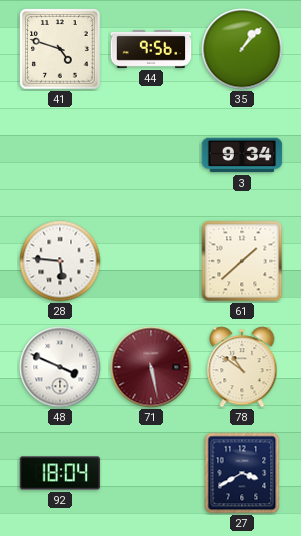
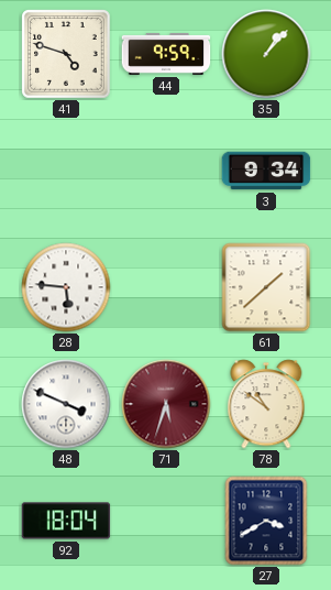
44: 9:56 -> 9:59
71: 5:28 -> 5:33
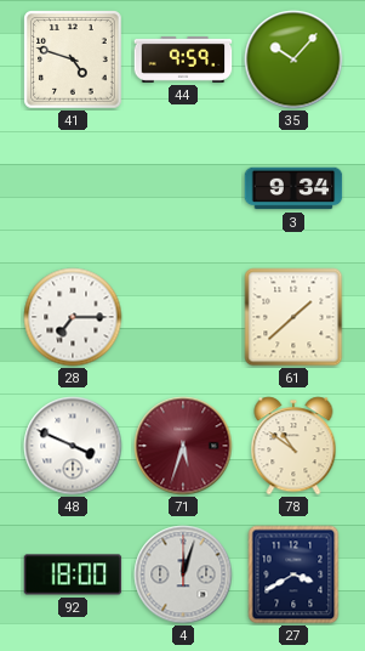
35: 1:07 -> 10:07
28: 5:46 -> 7:15
92: 18:04 -> 18:00
4: none -> 12:03
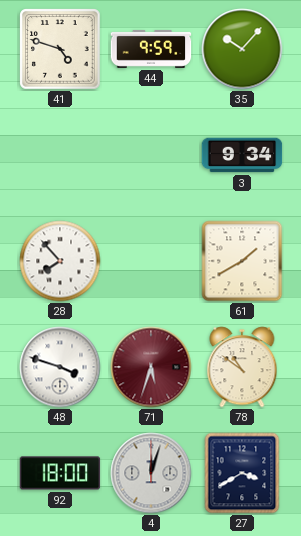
28: 7:15 -> 7:53
61: 1:38 -> 1:40
48: 3:49 -> 3:48
